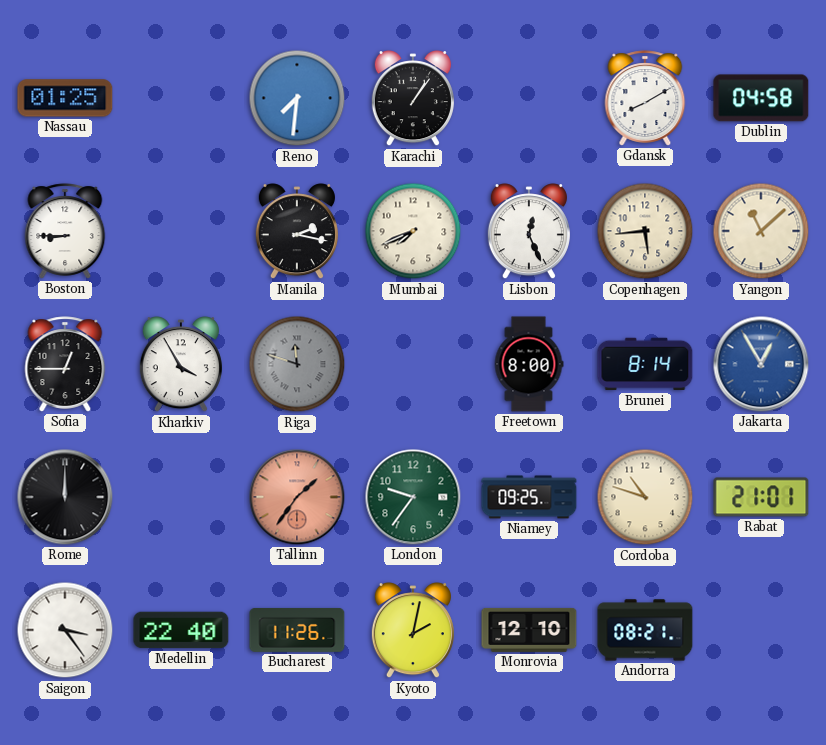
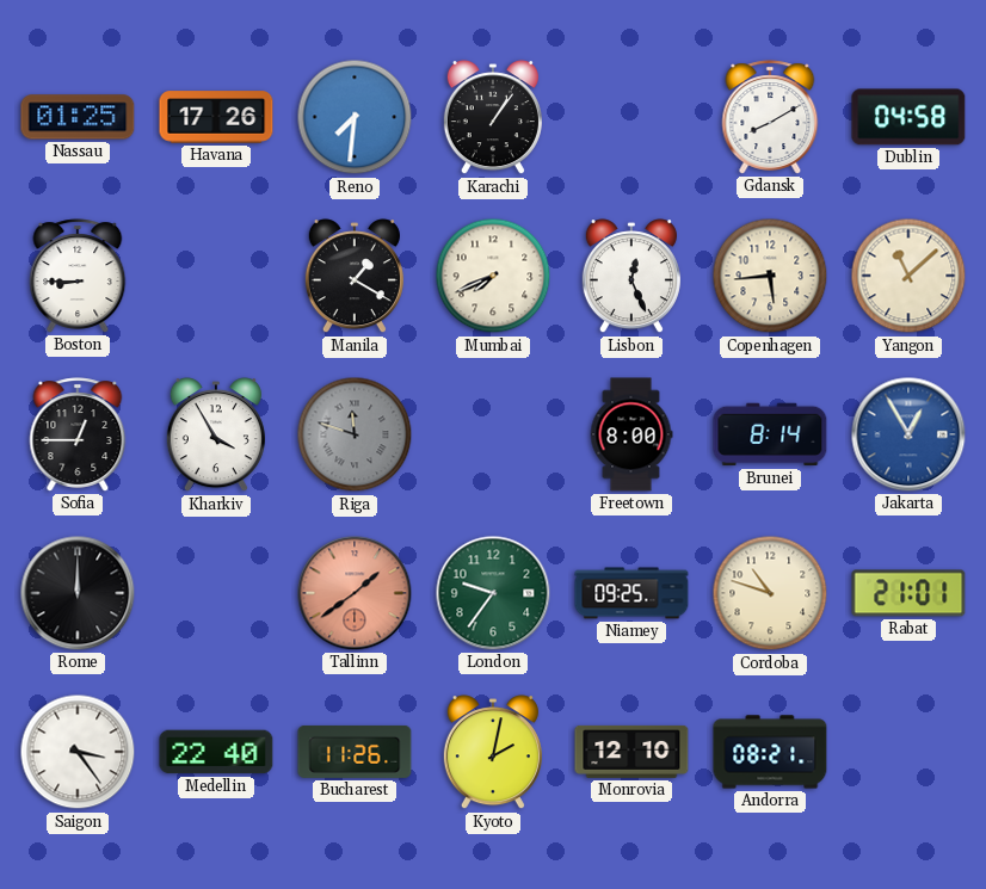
Havana: none -> 17:26
Manila: 2:17 -> 1:20
Tallinn: 1:36 -> 1:39
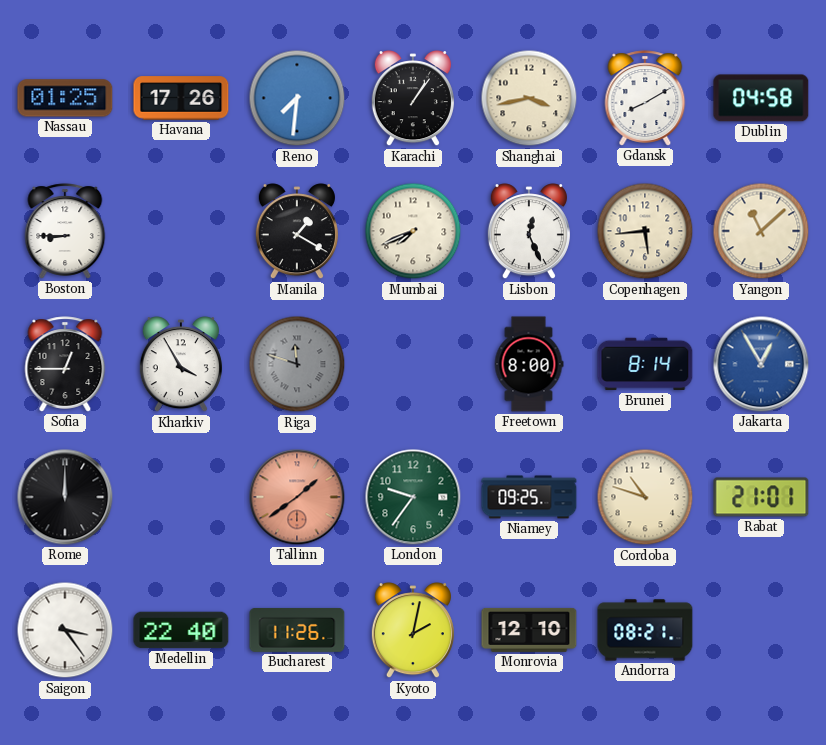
Shanghai: none -> 3:43
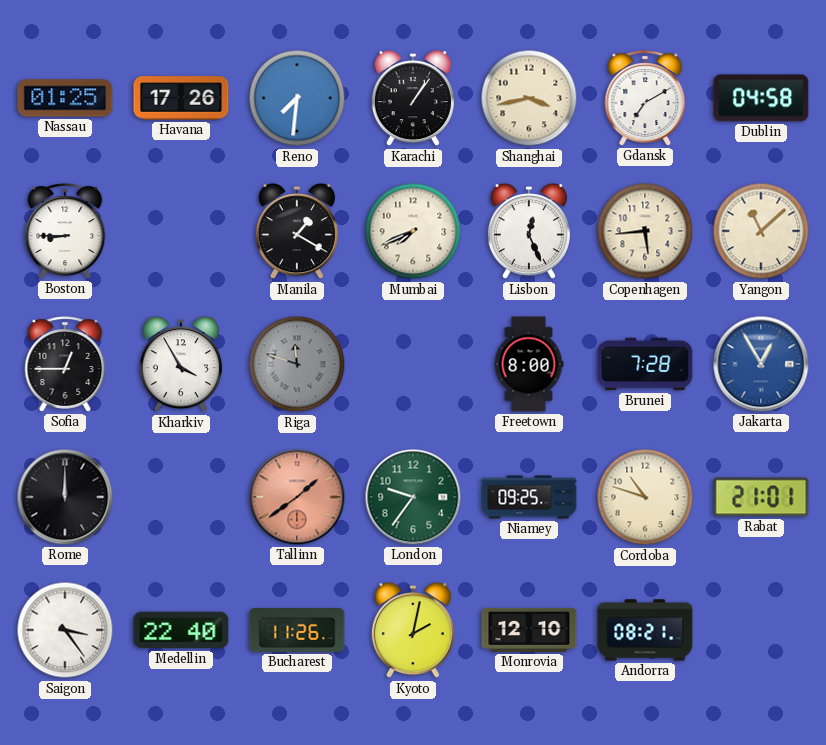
Gdansk: 8:10 -> 7:10
Brunei: 8:14 -> 7:28
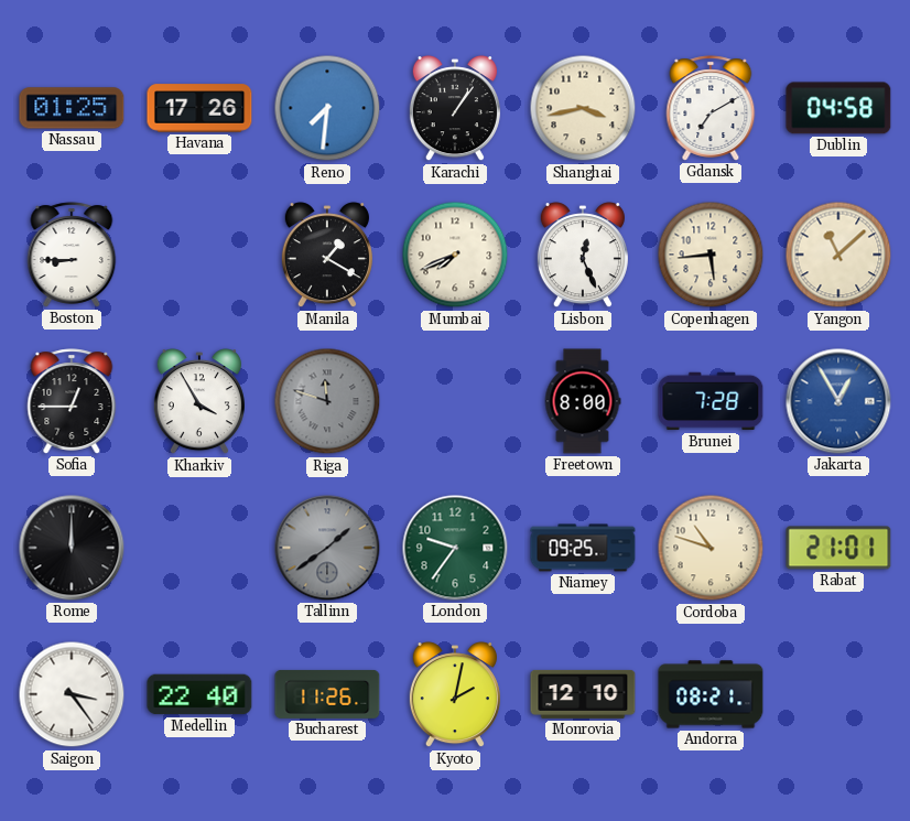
Tallinn dial: salmon -> grey
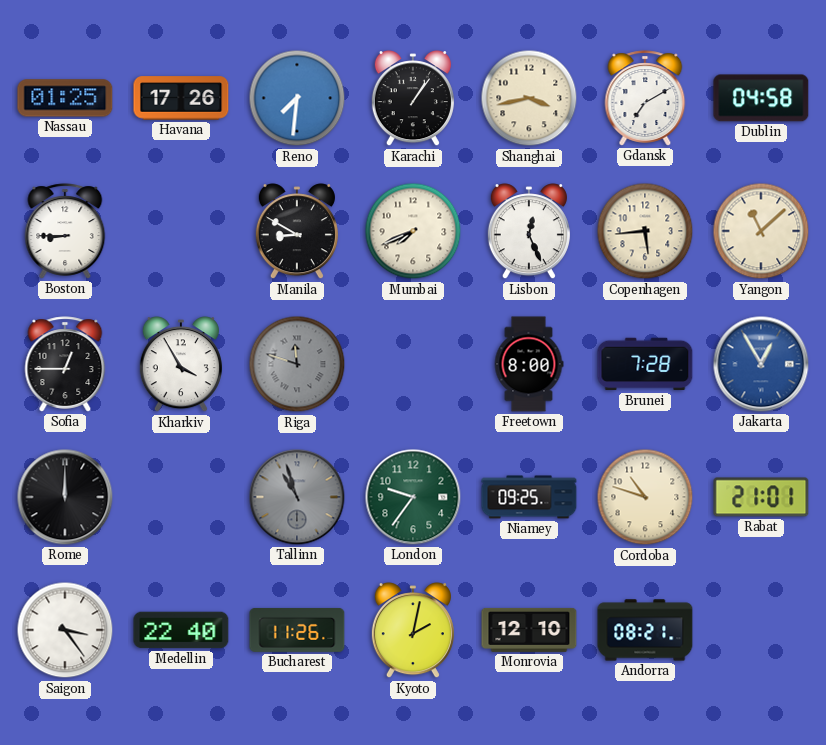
Manila: 1:20 -> 8:50
Tallinn: 1:39 -> 10:57
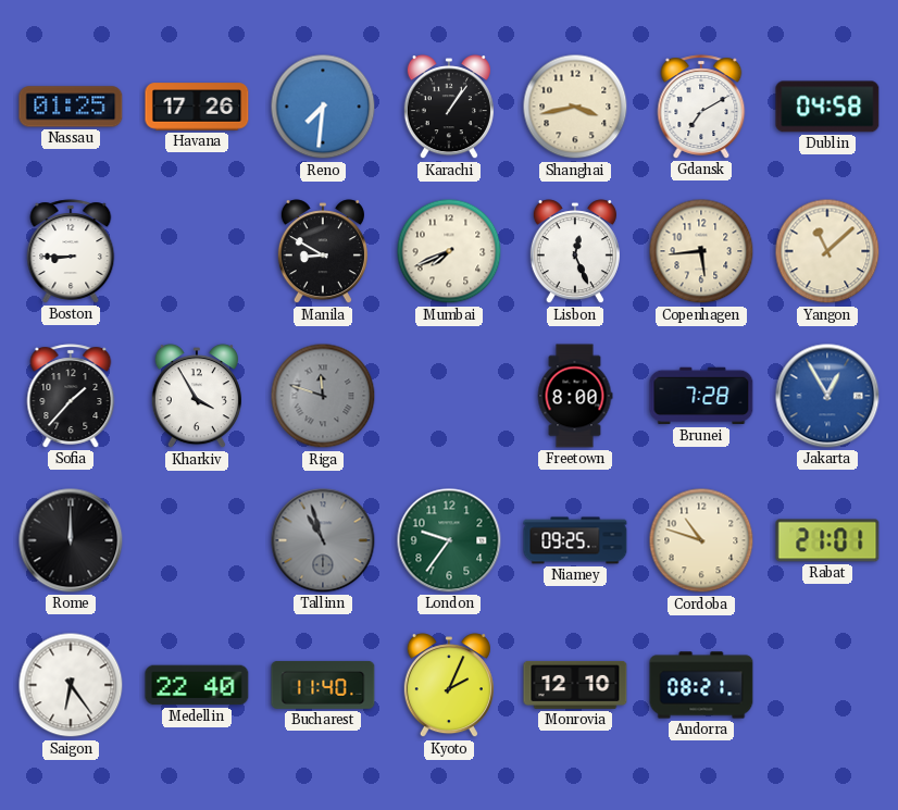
Sofia: 12:45 -> 1:37
Saigon: 3:24 -> 6:24
Bucharest: 11:26 -> 11:40
Kyoto: 2:02 -> 2:04
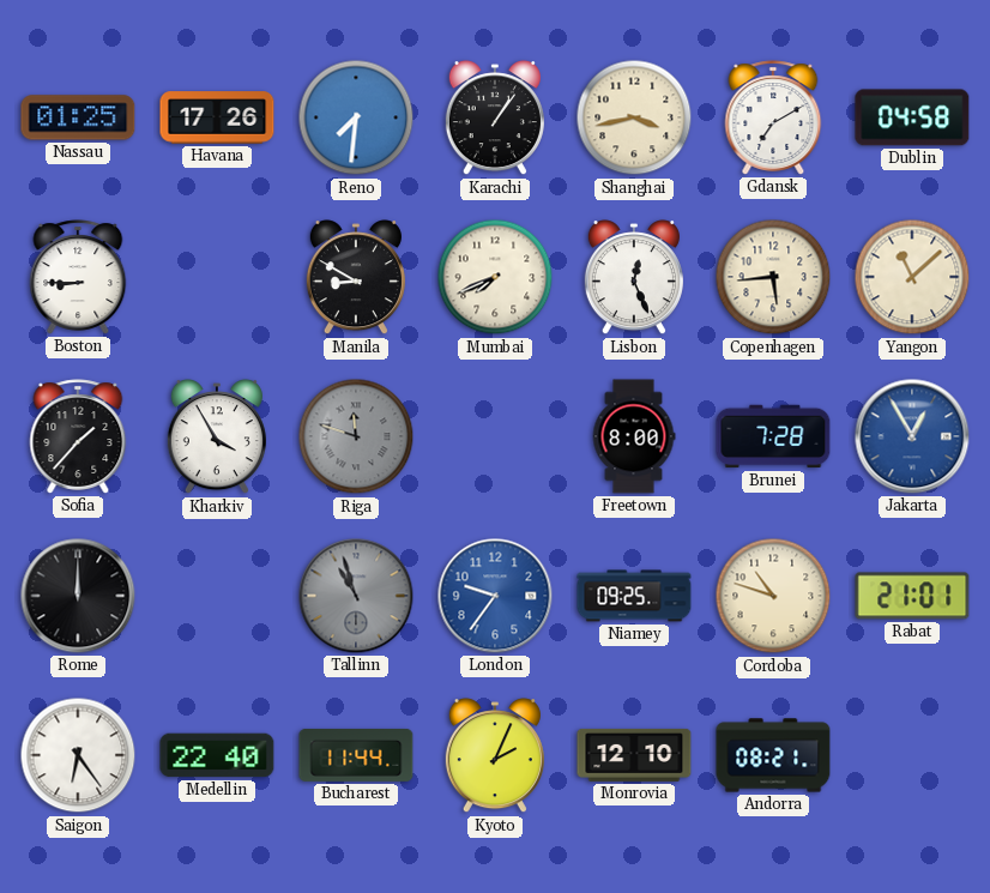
London dial: green -> blue
Bucharest: 11:40 -> 11:44
